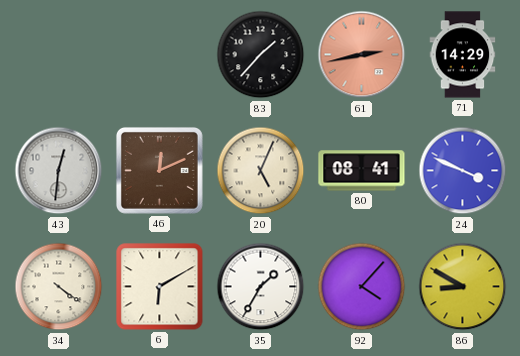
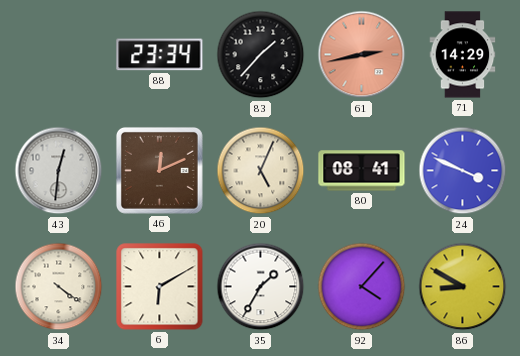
88: none -> 23:34
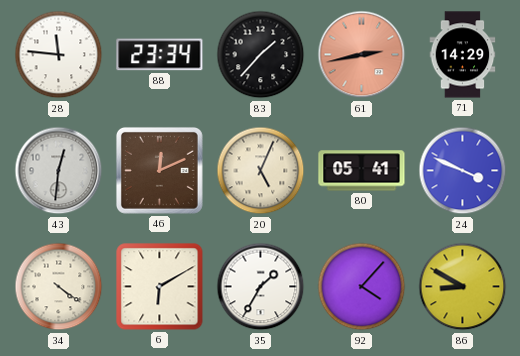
28: none -> 11:46
80: 08:41 -> 05:41
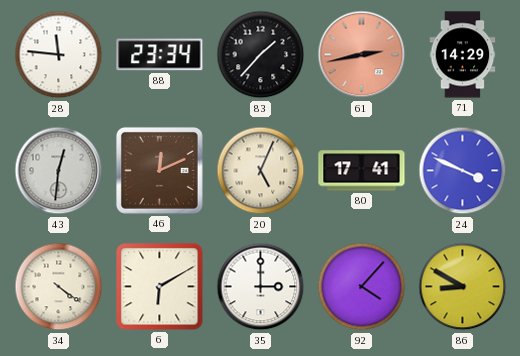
80: 05:41 -> 17:41
35: 1:35 -> 3:00
